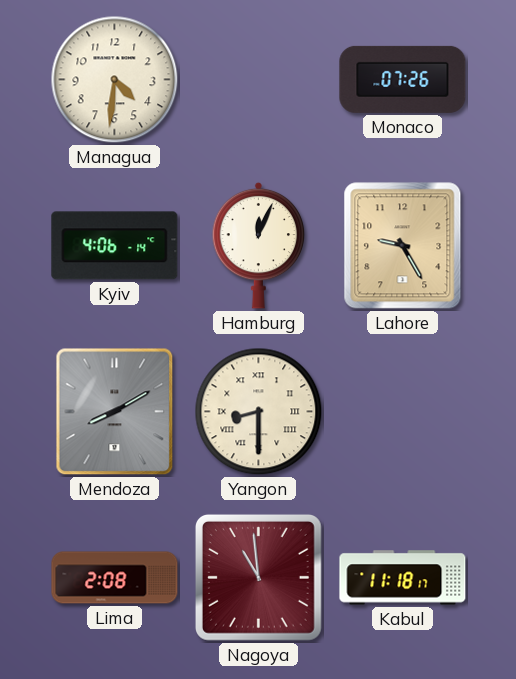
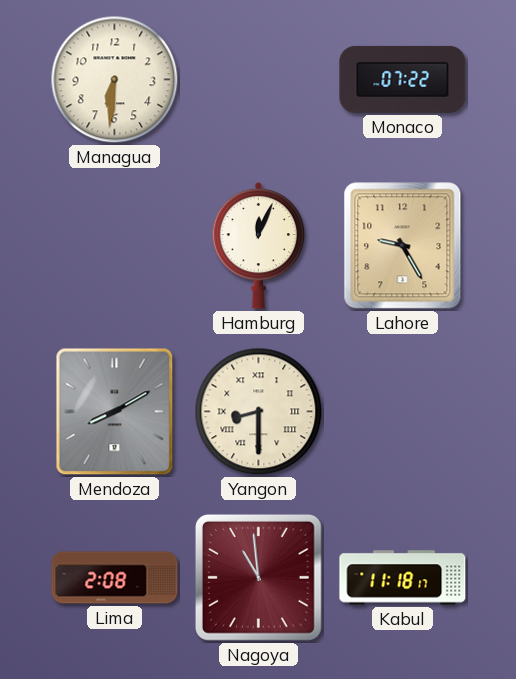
Managua: 4:31 -> 6:31
Monaco: 07:26 -> 07:22
Kyiv: 4:06 -> none
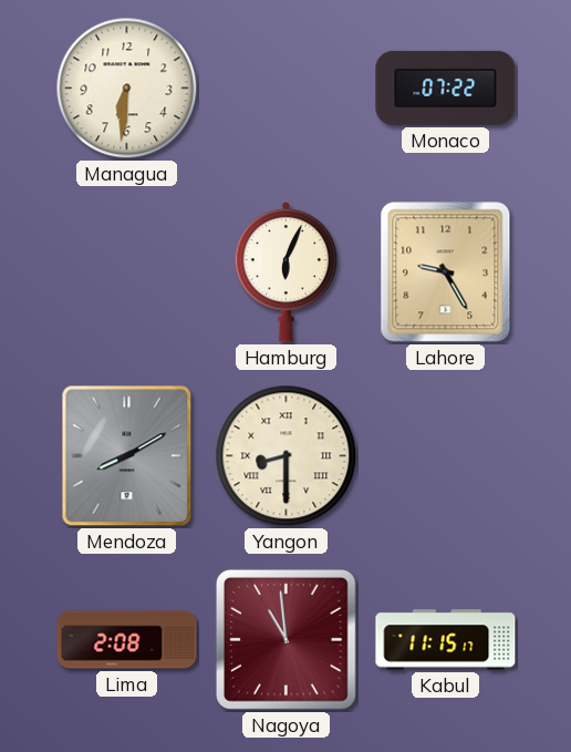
Hamburg: 12:04 -> 6:04
Kabul: 11:18 -> 11:15
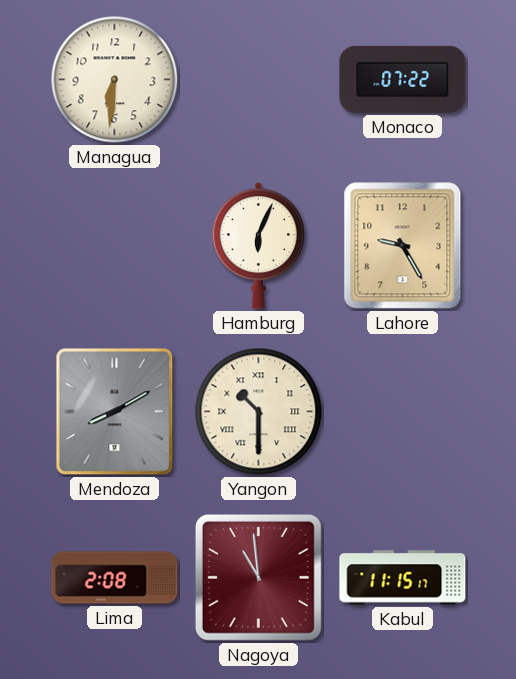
Yangon: 8:30 -> 10:30
